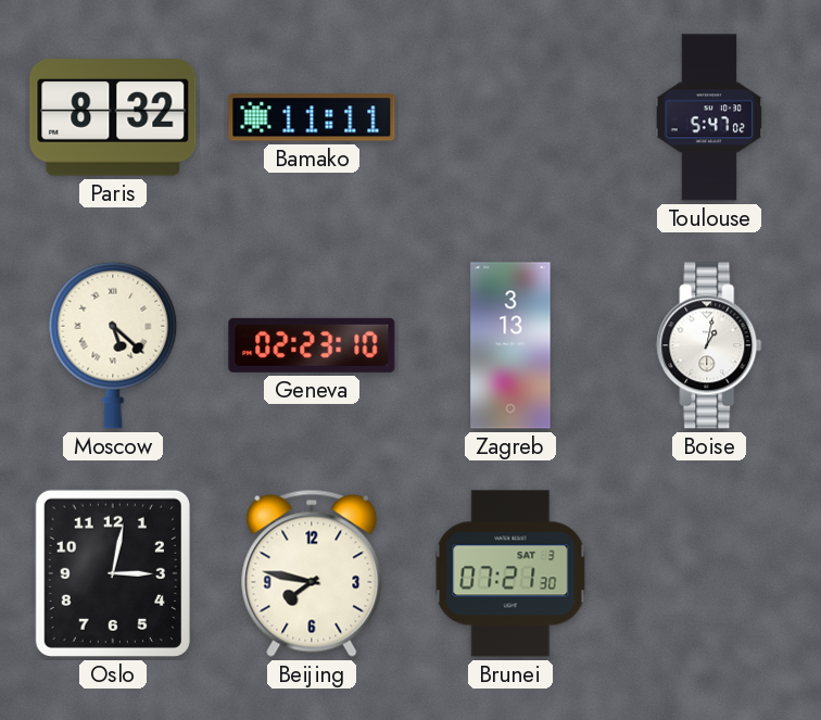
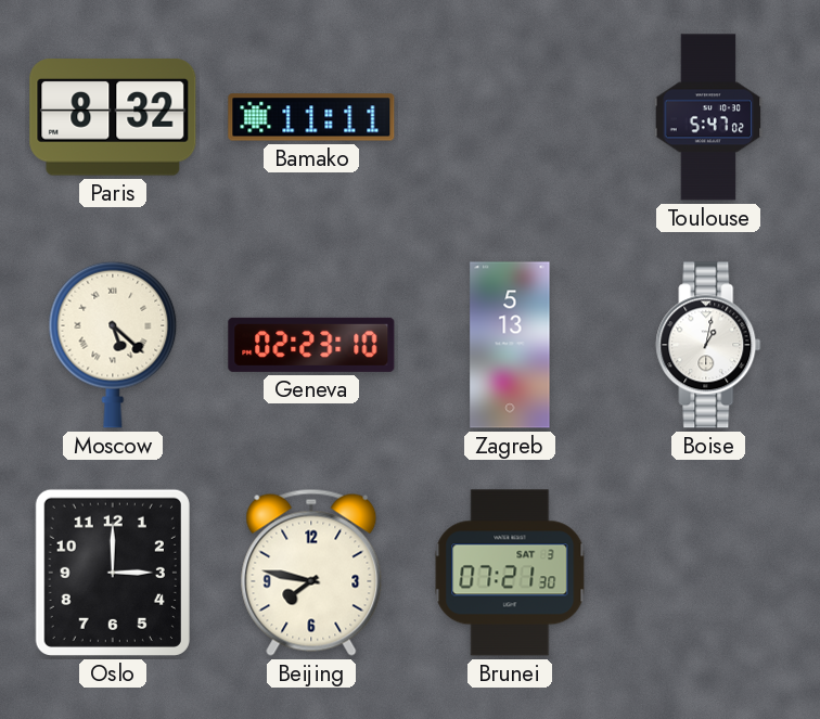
Zagreb: 3:13 -> 5:13
Oslo: 3:02 -> 3:00
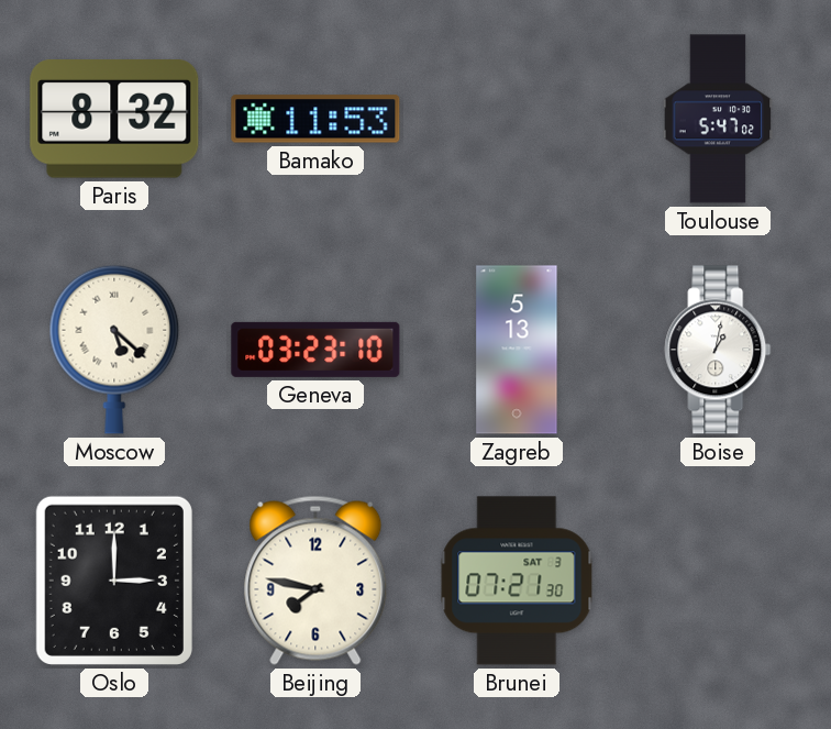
Bamako: 11:11 -> 11:53
Geneva: 02:23 -> 03:23
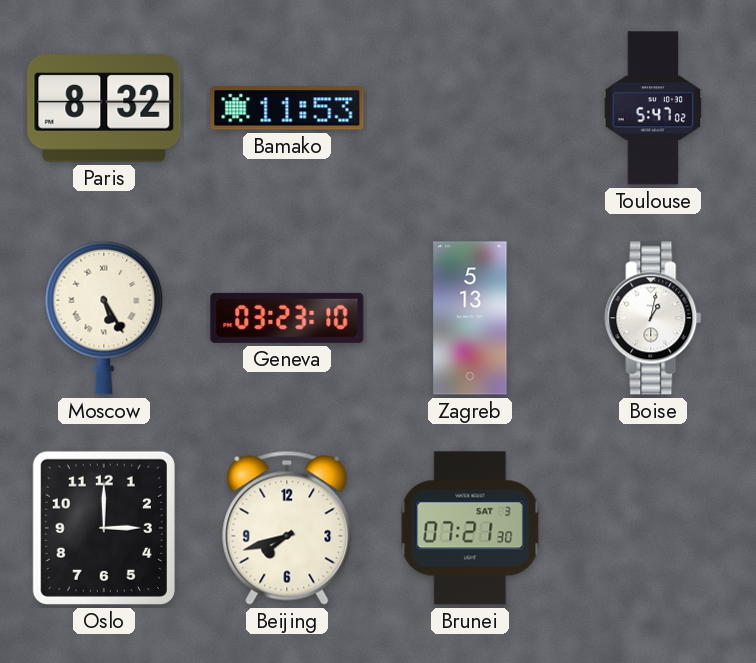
Moscow: 5:22 -> 5:25
Beijing: 7:47 -> 7:42
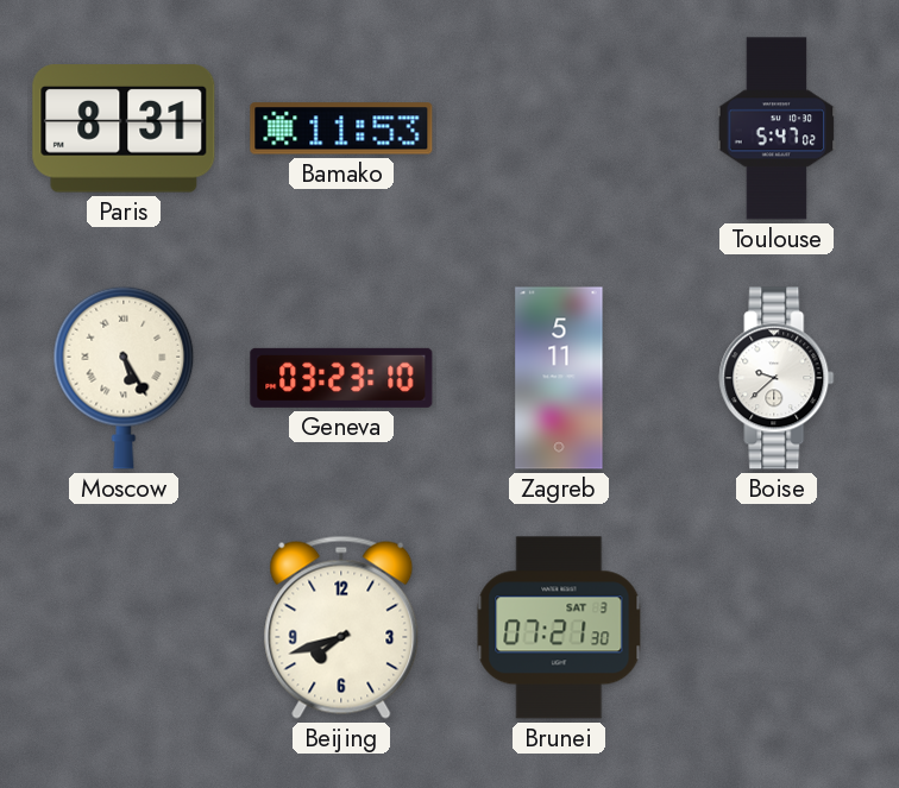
Paris: 8:32 -> 8:31
Zagreb: 5:13 -> 5:11
Boise: 1:02 -> 9:38
Oslo: 3:00 -> none
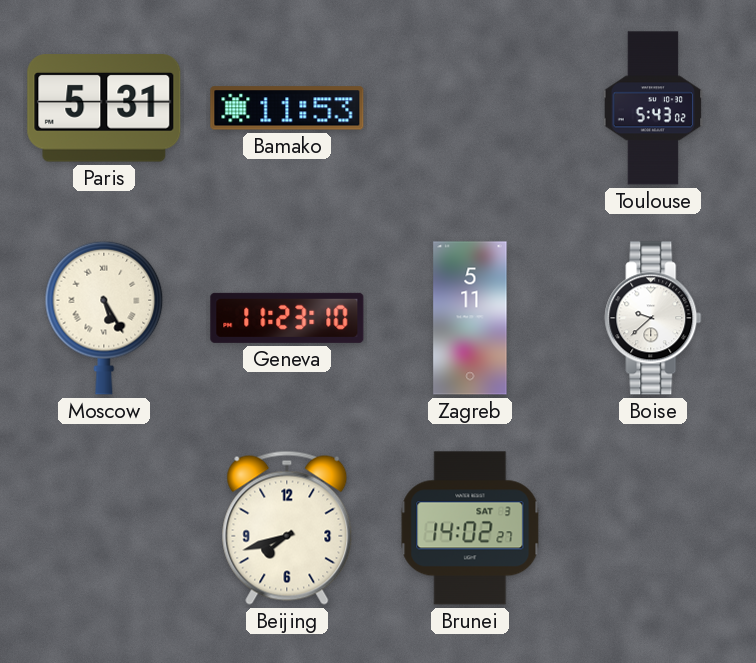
Paris: 8:31 -> 5:31
Toulouse: 5:47 -> 5:43
Geneva: 03:23 -> 11:23
Brunei: 07:21 -> 14:02
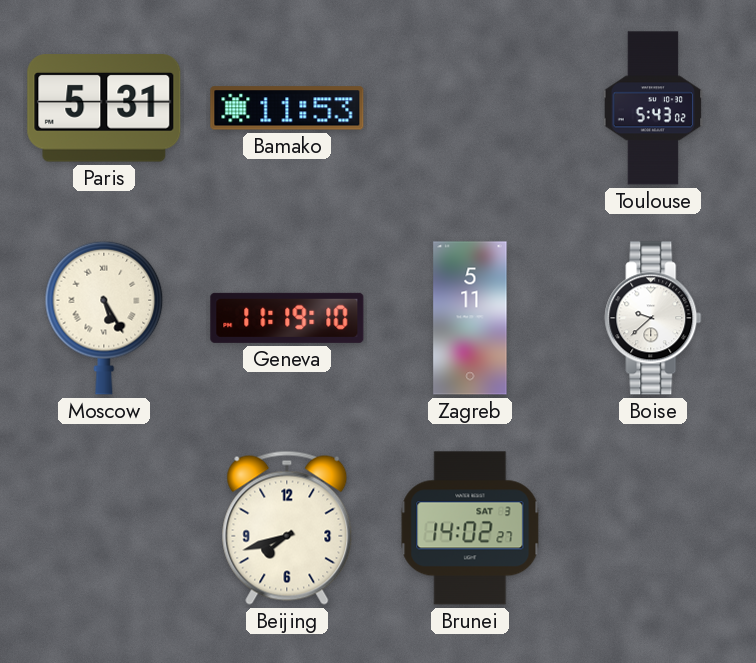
Geneva: 11:23 -> 11:19
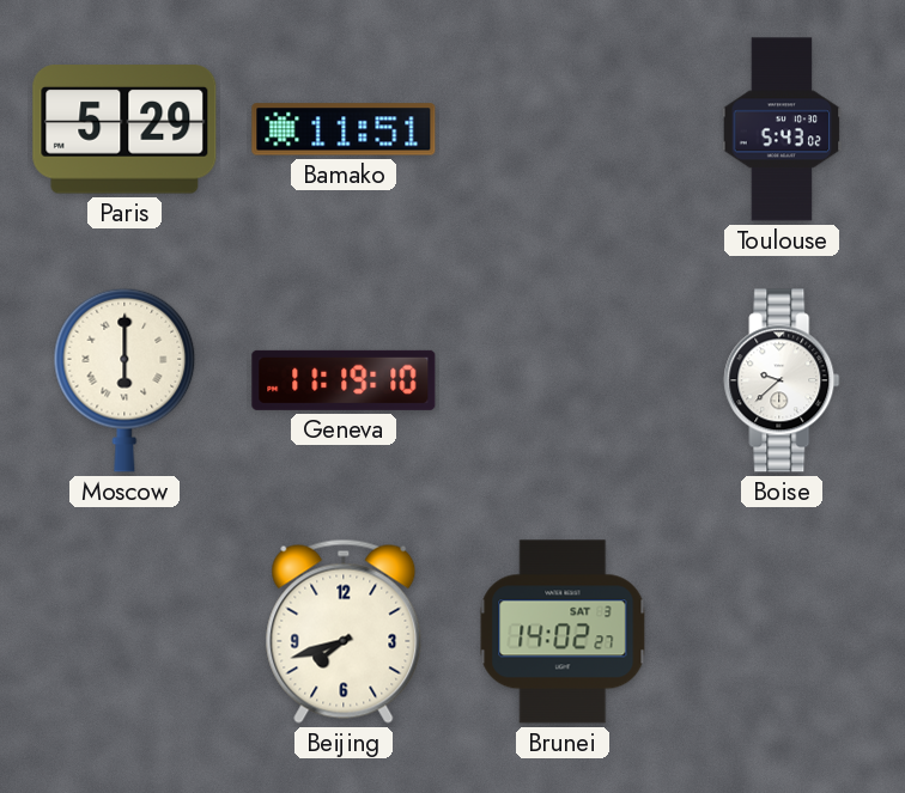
Paris: 5:31 -> 5:29
Bamako: 11:53 -> 11:51
Moscow: 5:25 -> 6:00
Zagreb: 5:11 -> none
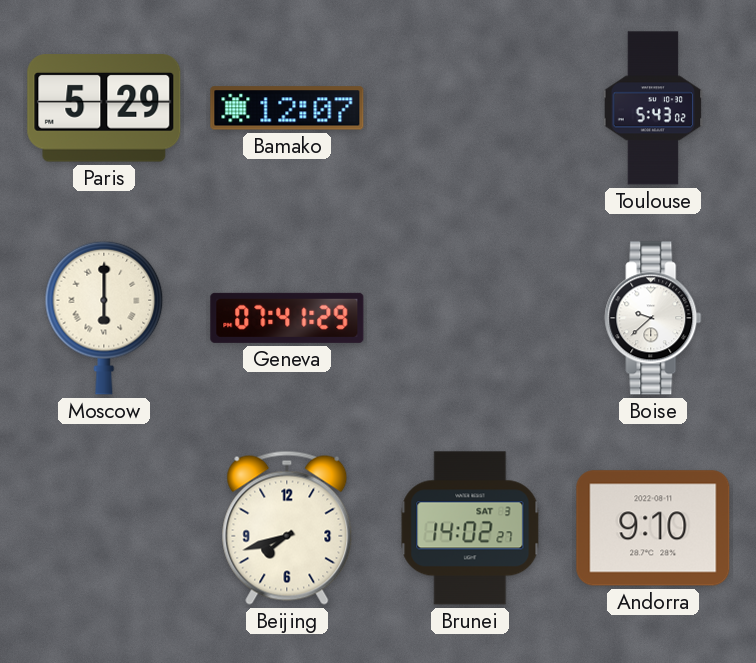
Bamako: 11:51 -> 12:07
Geneva: 11:19 -> 07:41
Andorra: none -> 9:10
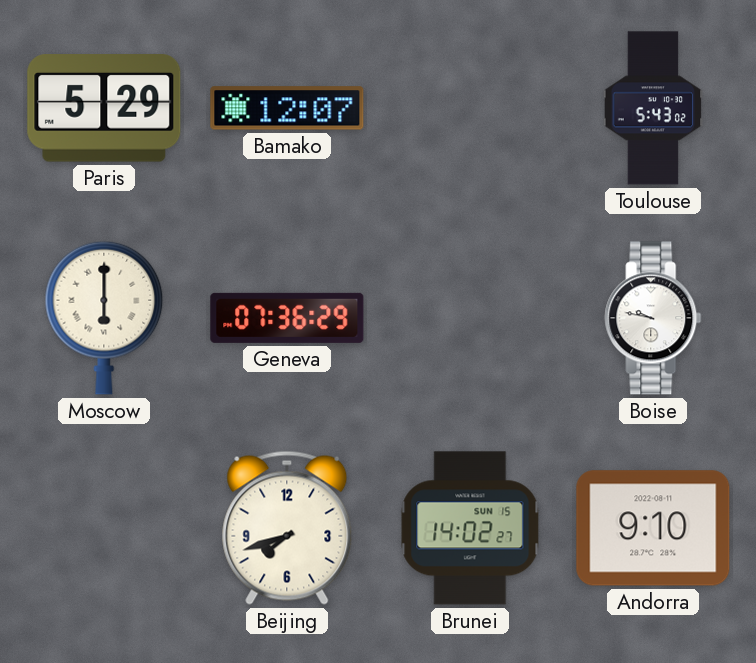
Geneva: 07:41 -> 07:36
Boise: 9:38 -> 9:47
Brunei date: SAT 3 -> SUN 15
